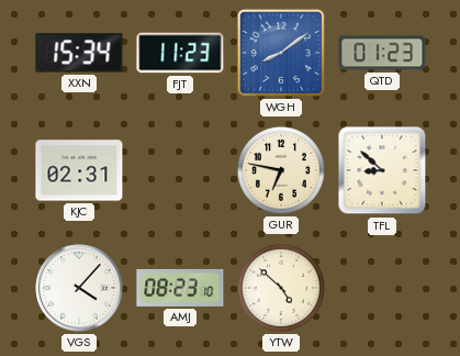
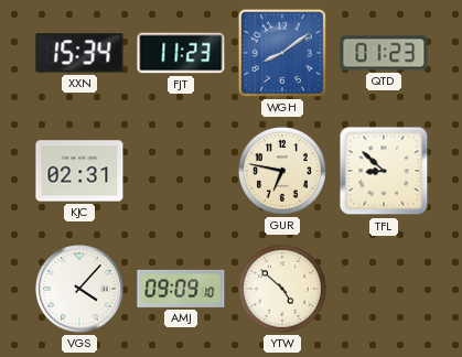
AMJ: 08:23 -> 09:09
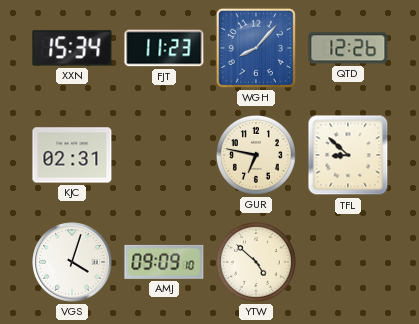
WGH: 8:09 -> 8:07
QTD: 01:23 -> 12:26
VGS: 4:07 -> 4:03
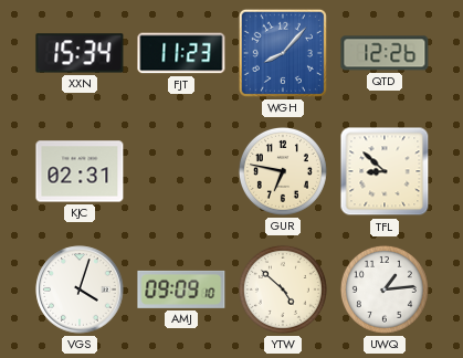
UWQ: none -> 1:14
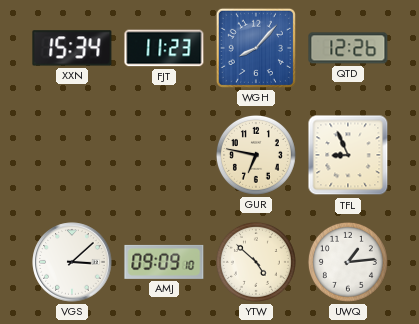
KJC: 02:31 -> none
TFL: 8:52 -> 8:56
VGS: 4:03 -> 3:08
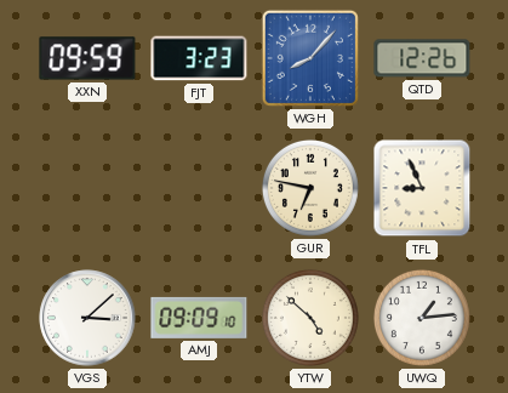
XXN: 15:34 -> 09:59
FJT: 11:23 -> 3:23
